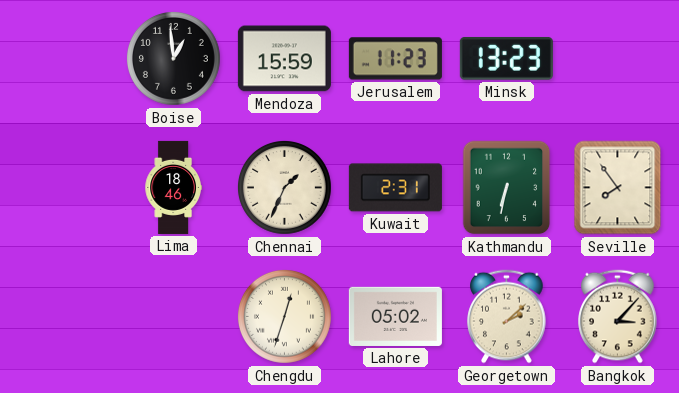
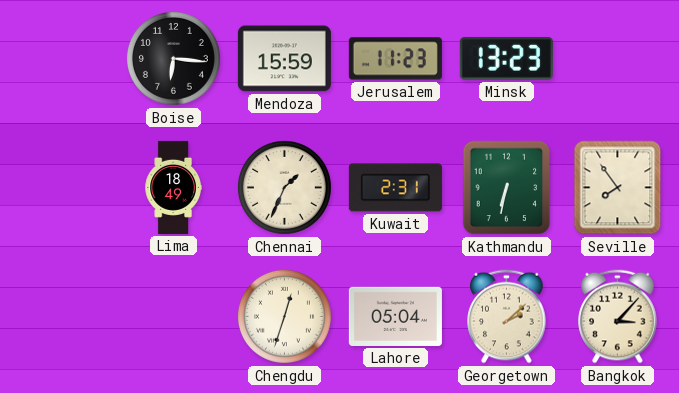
Boise: 12:59 -> 6:16
Lima: 18:46 -> 18:49
Lahore: 05:02 -> 05:04
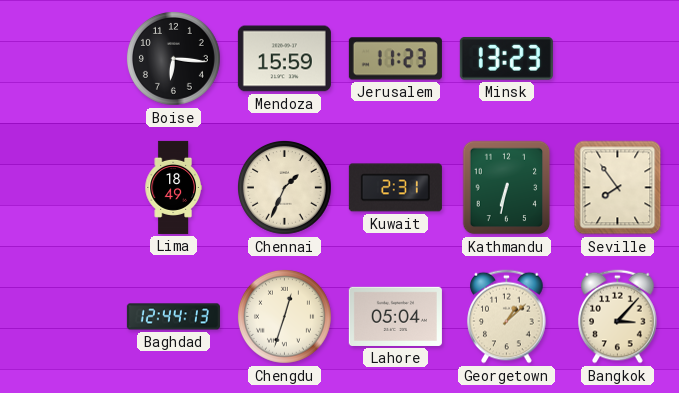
Baghdad: none -> 12:44
Georgetown: 2:08 -> 1:08
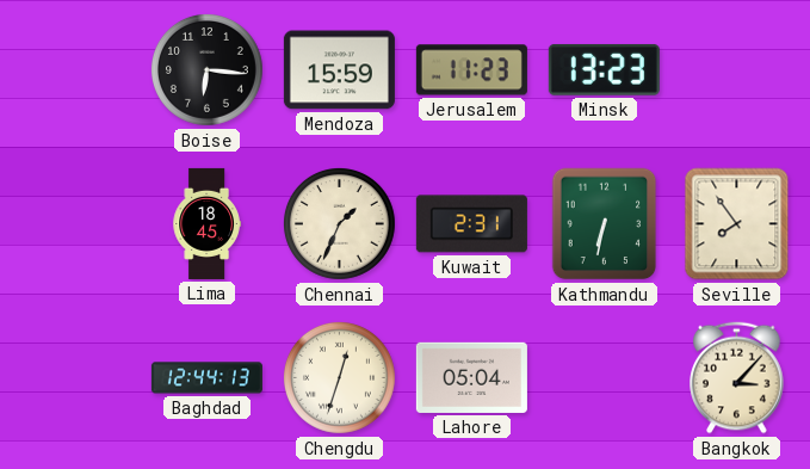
Lima: 18:49 -> 18:45
Georgetown: 1:08 -> none
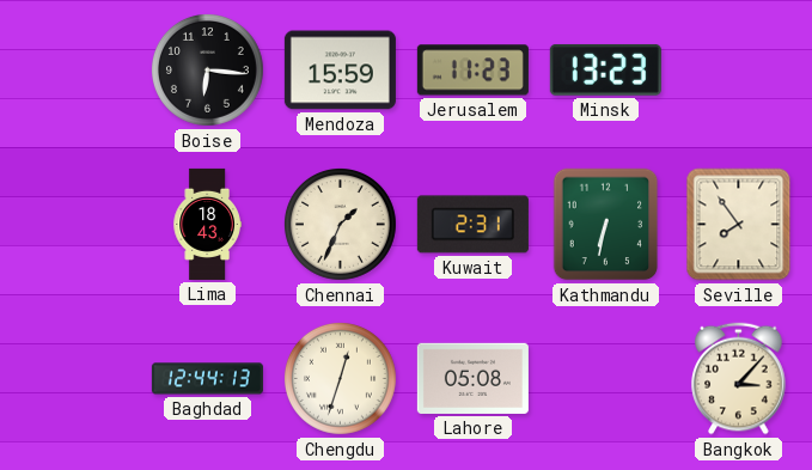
Lima: 18:45 -> 18:43
Lahore: 05:04 -> 05:08
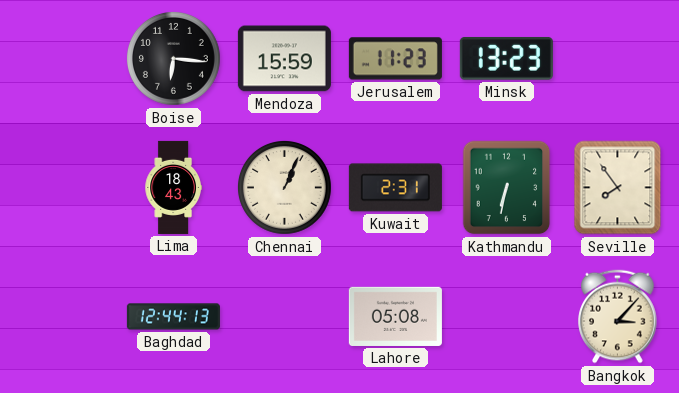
Chennai: 1:34 -> 1:04
Chengdu: 12:33 -> none
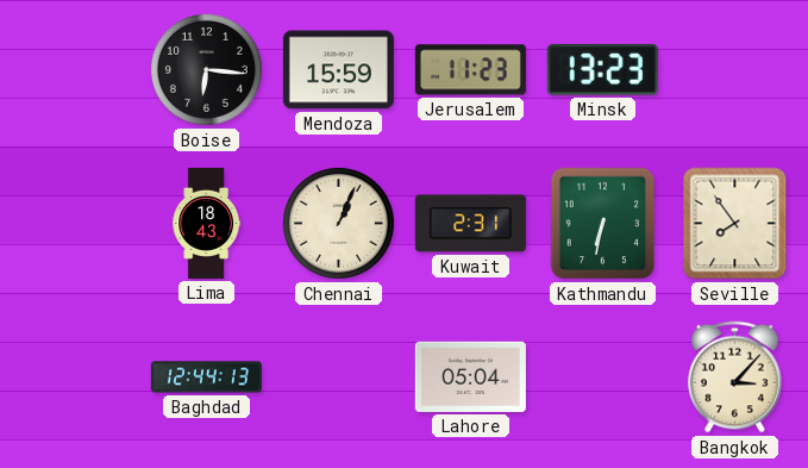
Lahore: 05:08 -> 05:04
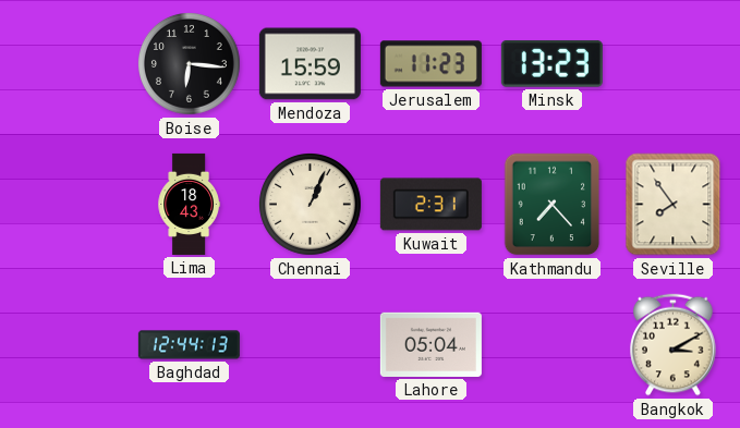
Kathmandu: 6:32 -> 7:23
Bangkok: 3:07 -> 3:10
